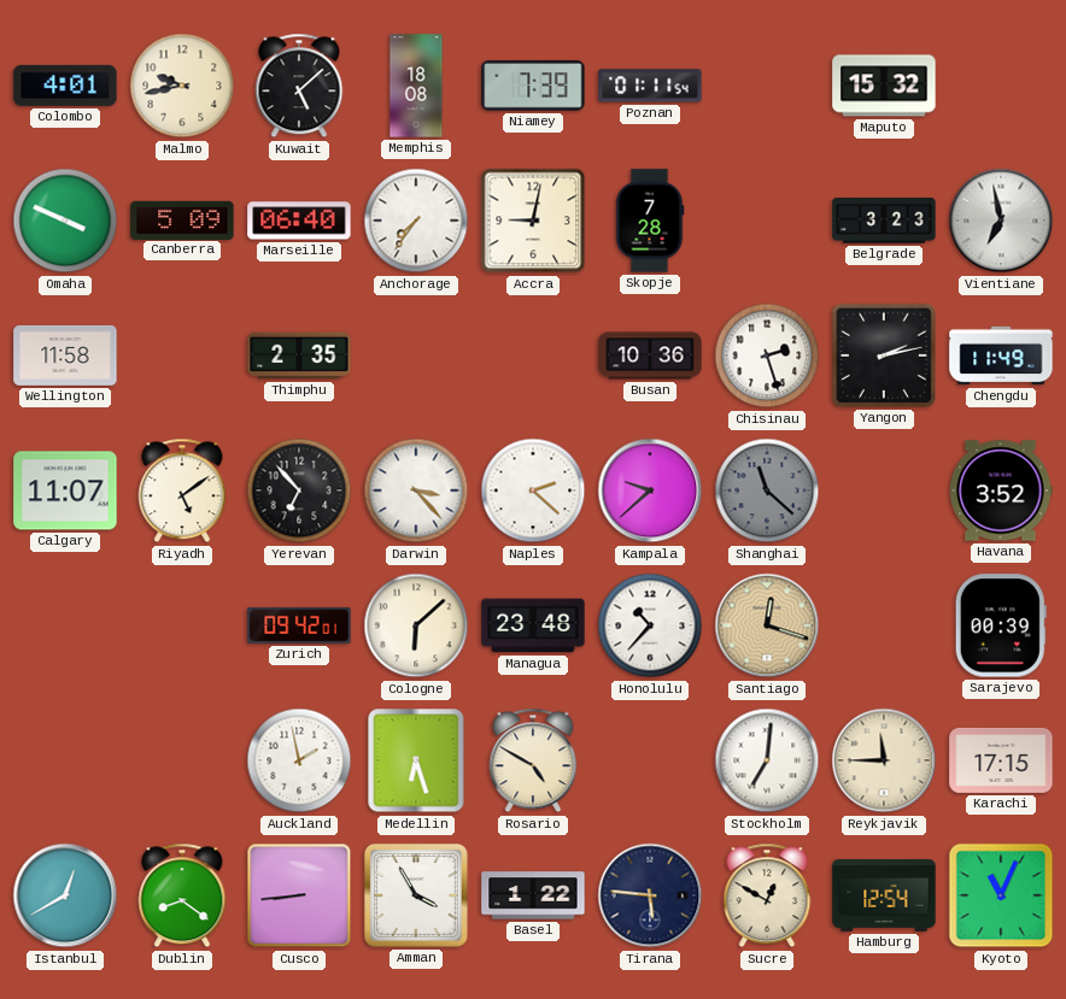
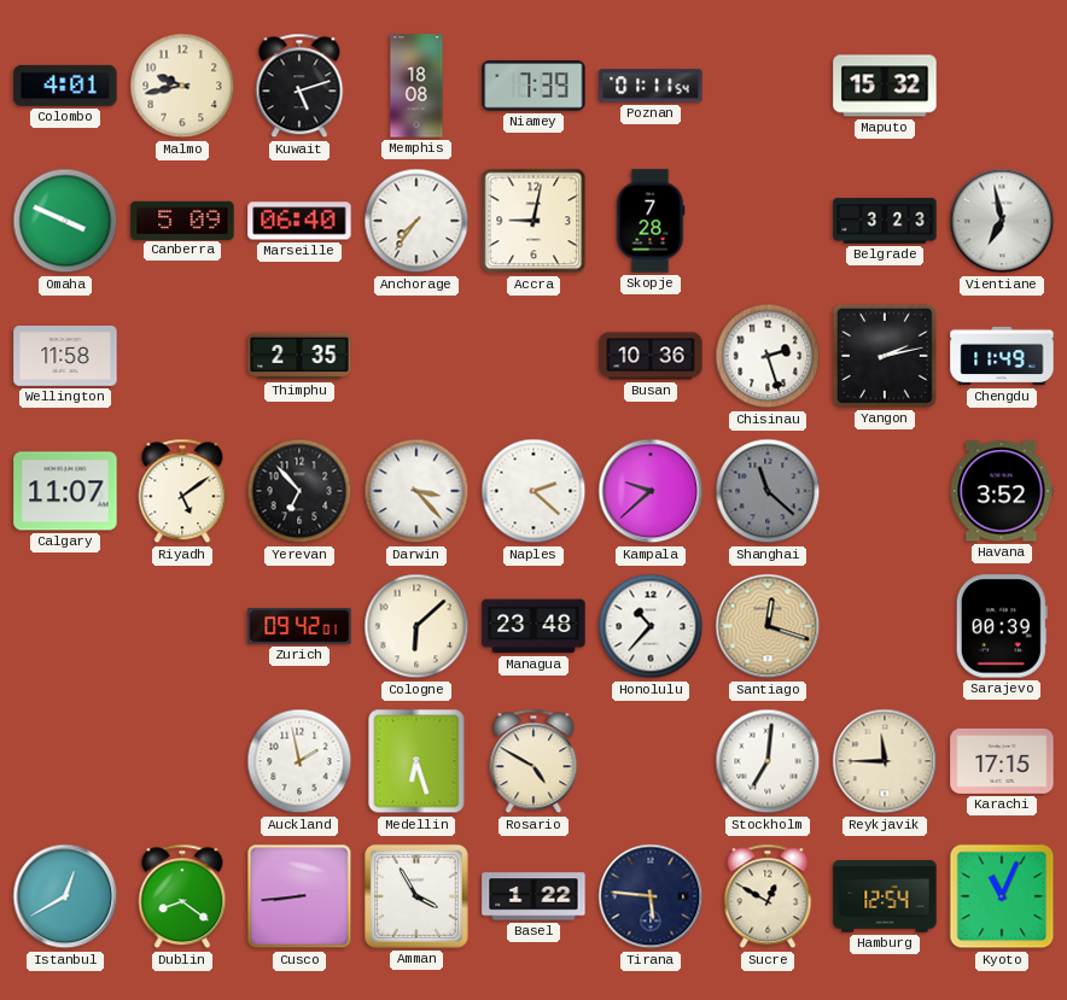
Kuwait: 5:08 -> 5:12
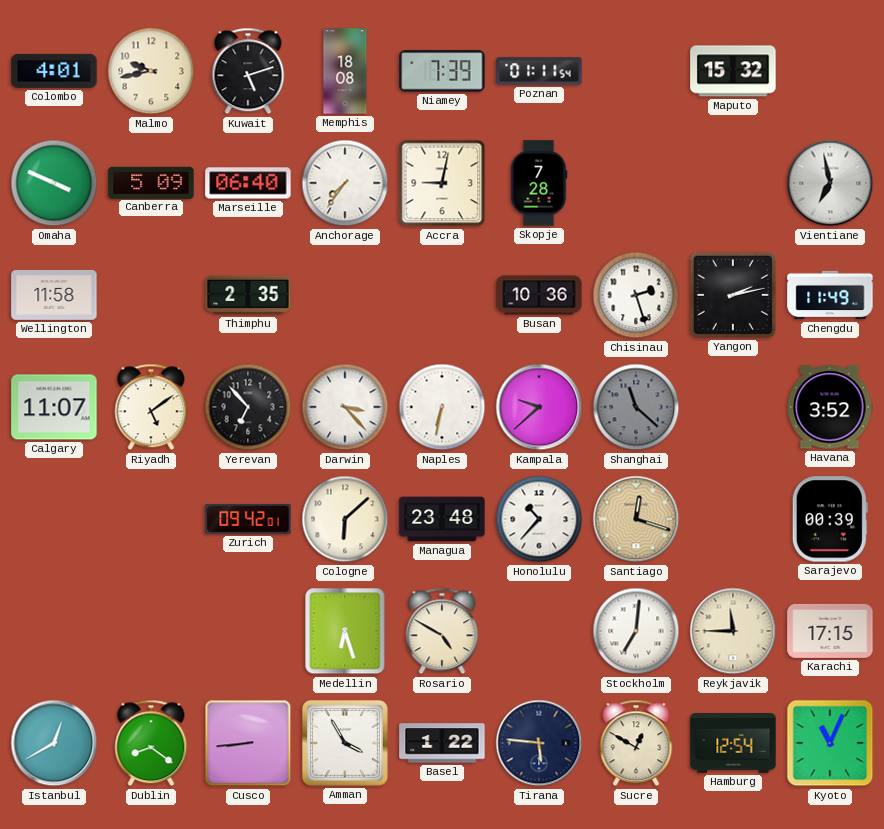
Belgrade: 3:23 -> none
Naples: 2:22 -> 6:32
Auckland: 1:58 -> none
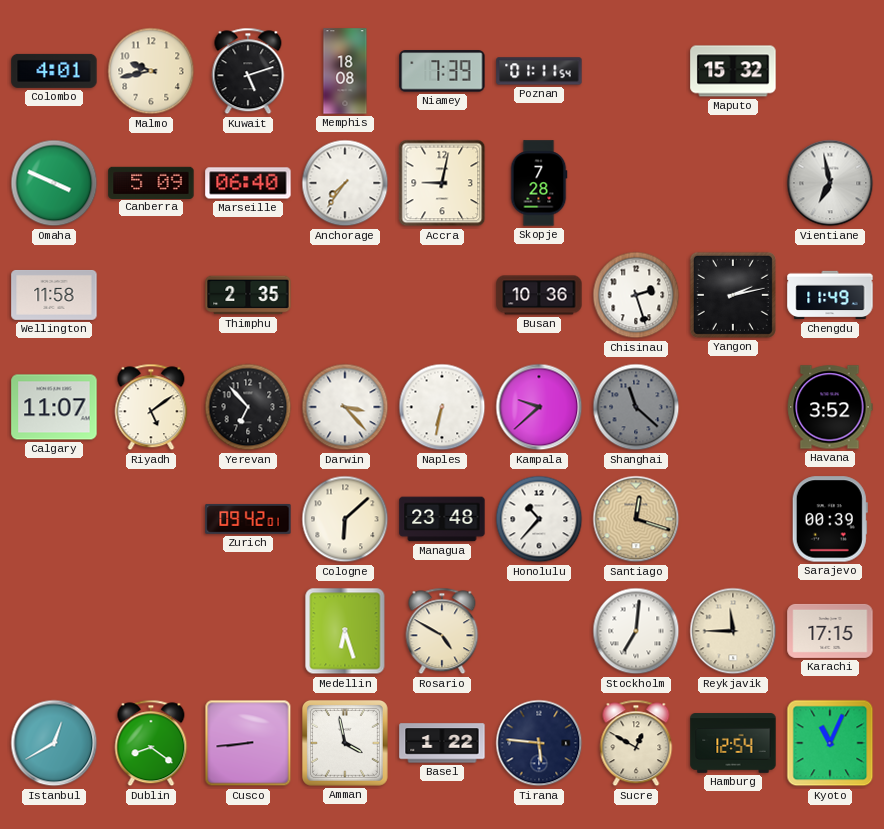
Amman: 3:55 -> 3:58
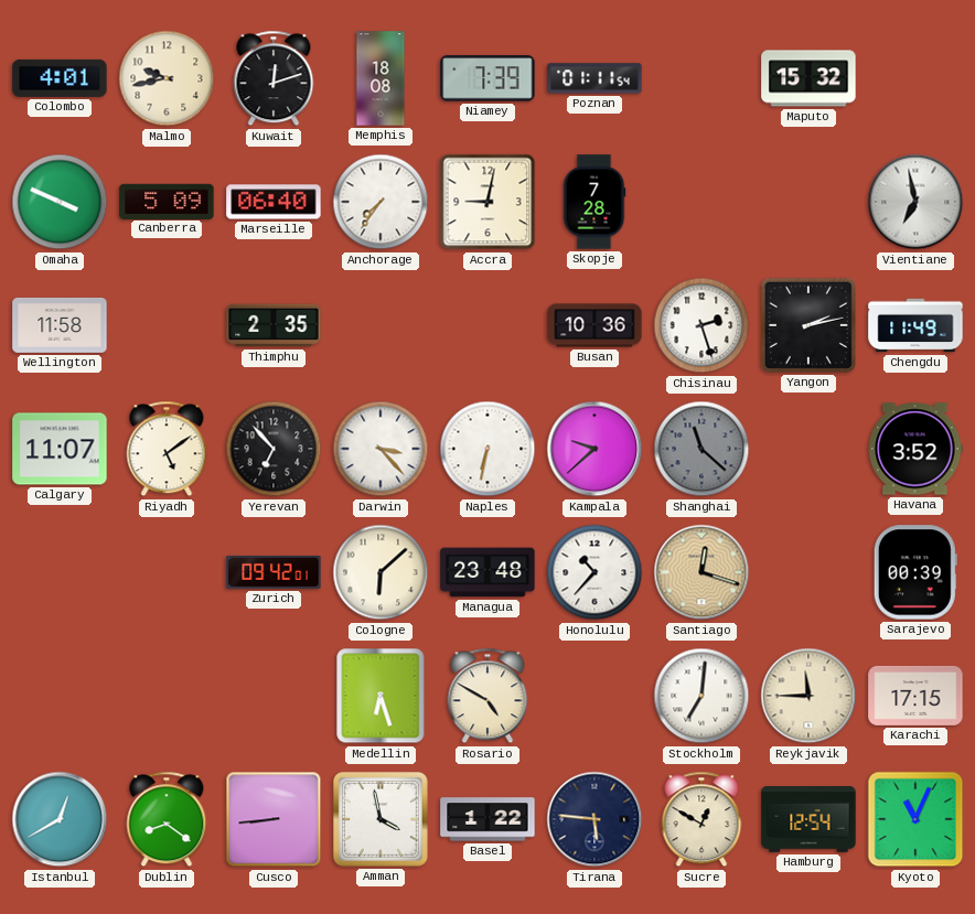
Kuwait: 5:12 -> 12:12
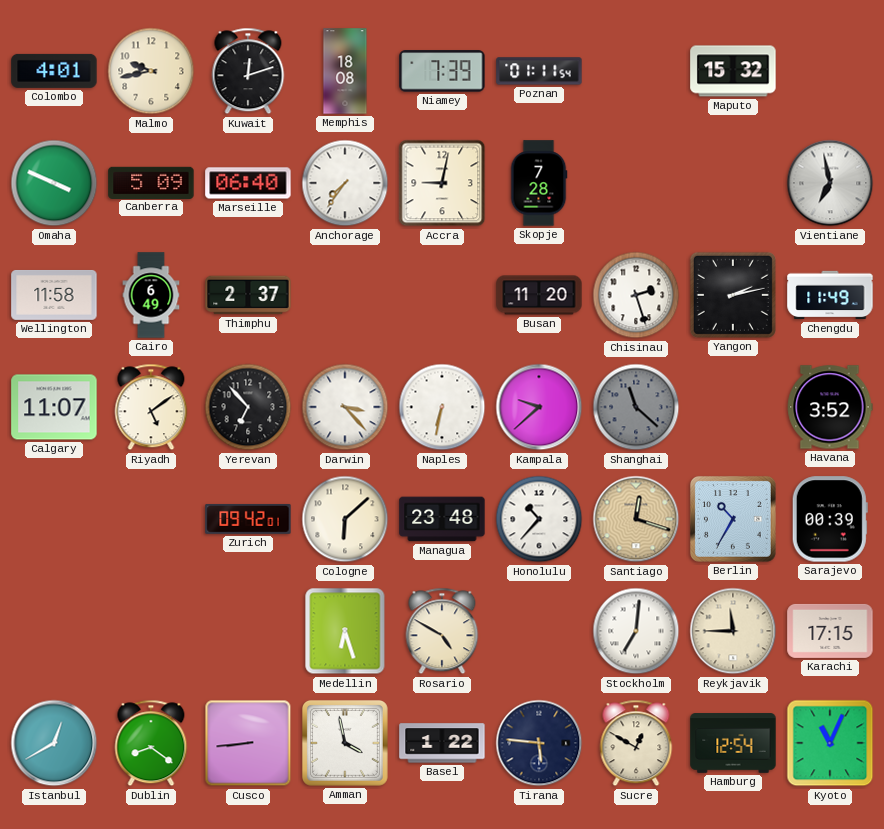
Cairo: none -> 6:49
Thimphu: 2:35 -> 2:37
Busan: 10:36 -> 11:20
Berlin: none -> 10:35
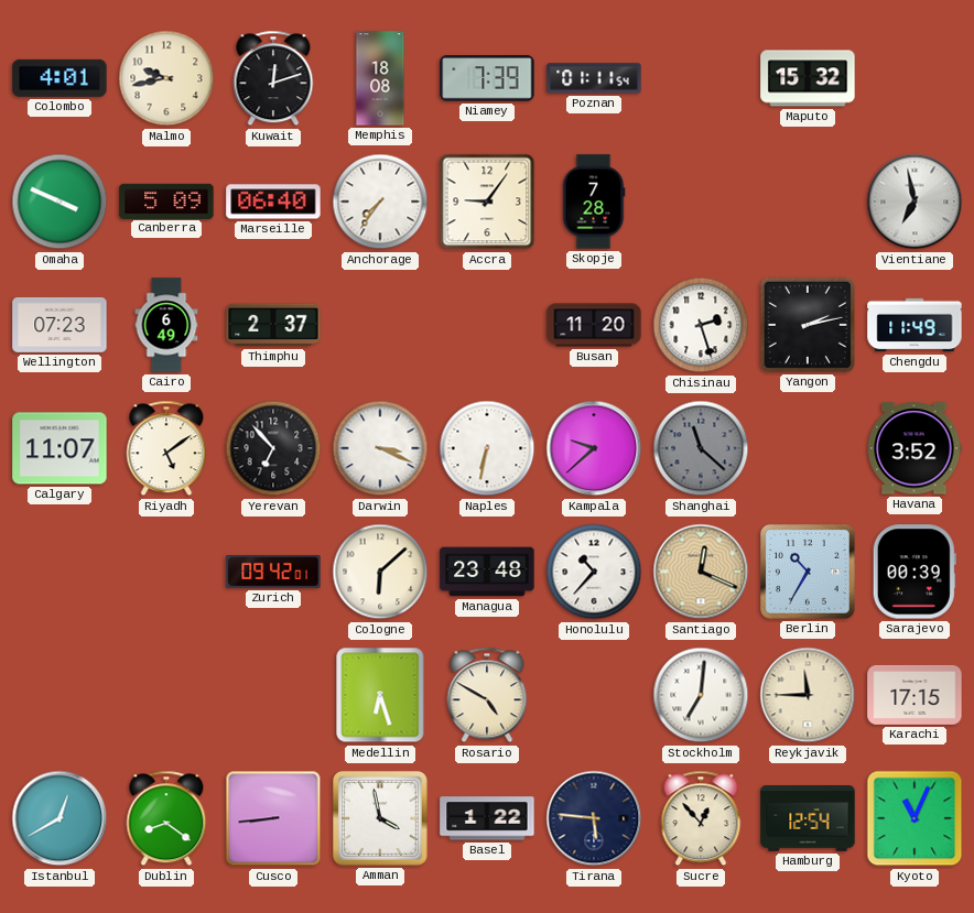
Accra: 9:02 -> 9:06
Wellington: 11:58 -> 07:23
Darwin: 3:23 -> 3:19
Santiago: 12:18 -> 12:19
Sucre: 12:50 -> 12:53
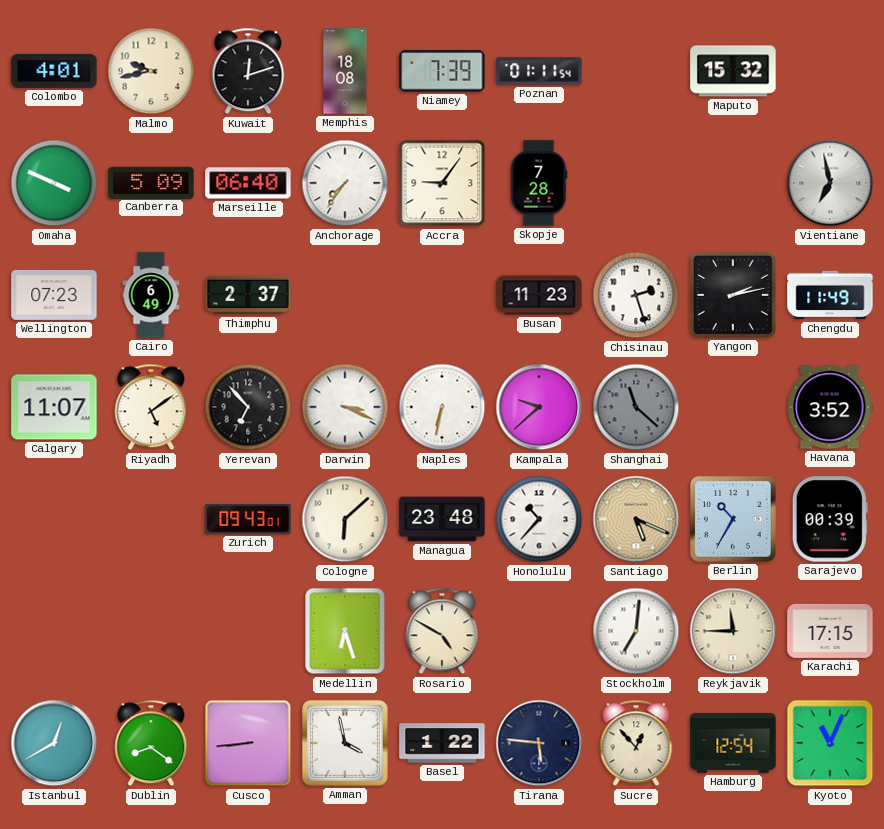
Busan: 11:20 -> 11:23
Zurich: 09:42 -> 09:43
Santiago: 12:19 -> 5:19
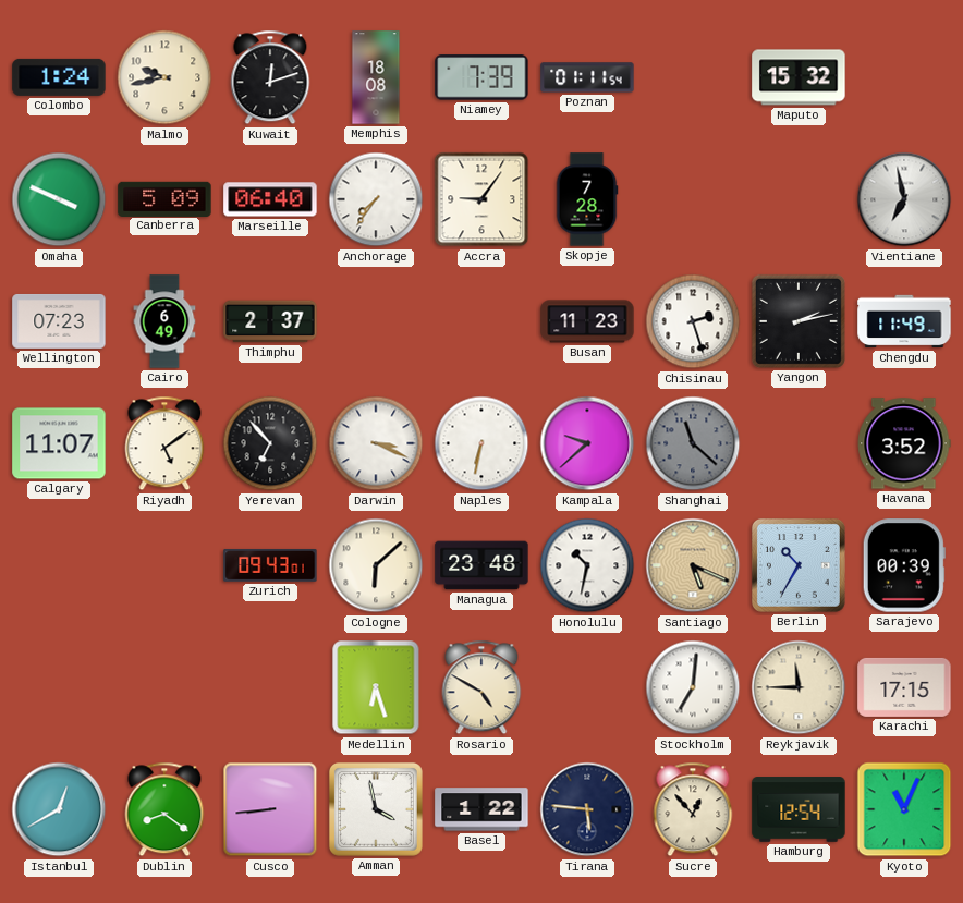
Colombo: 4:01 -> 1:24
Honolulu: 10:37 -> 10:32
